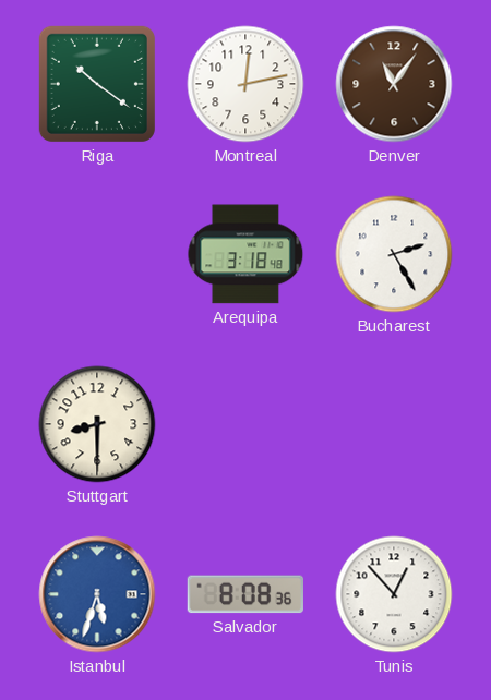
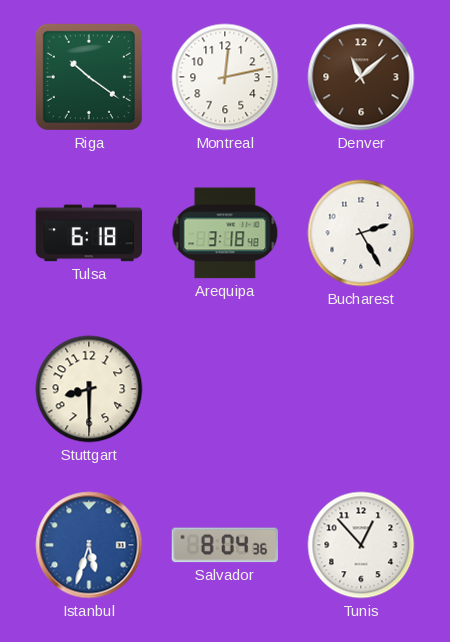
Denver: 11:06 -> 11:08
Tulsa: none -> 6:18
Salvador: 8:08 -> 8:04
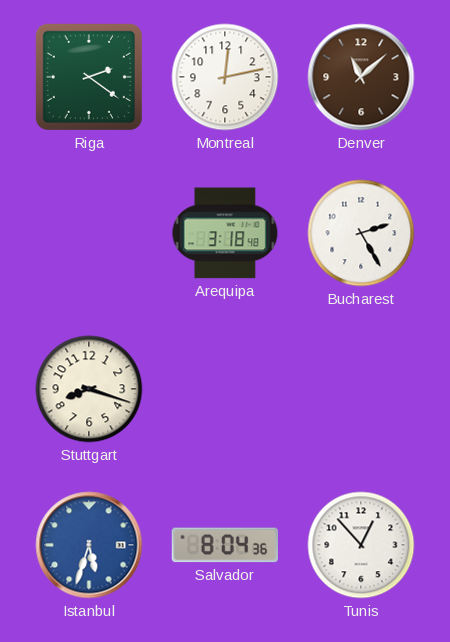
Riga: 10:21 -> 2:21
Tulsa: 6:18 -> none
Stuttgart: 8:30 -> 8:18
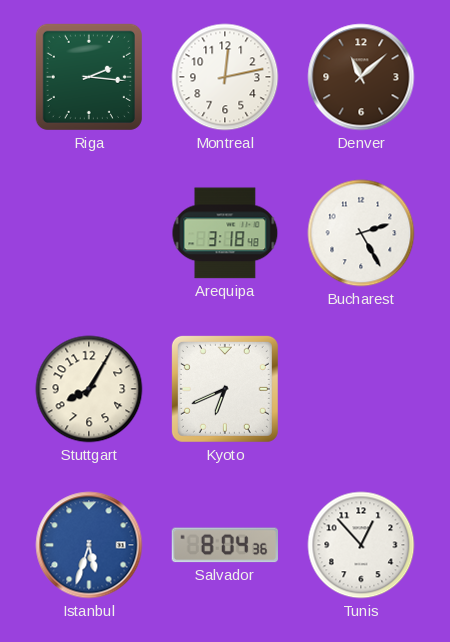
Riga: 2:21 -> 2:16
Stuttgart: 8:18 -> 8:05
Kyoto: none -> 6:41
